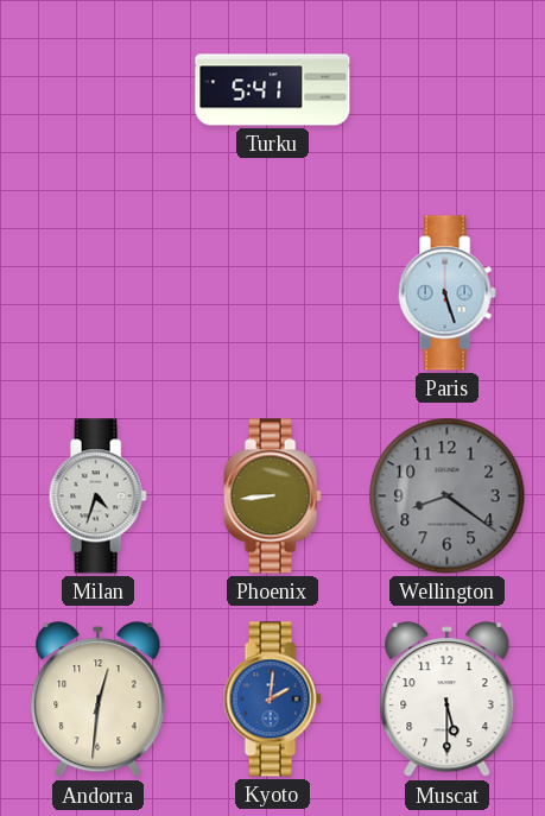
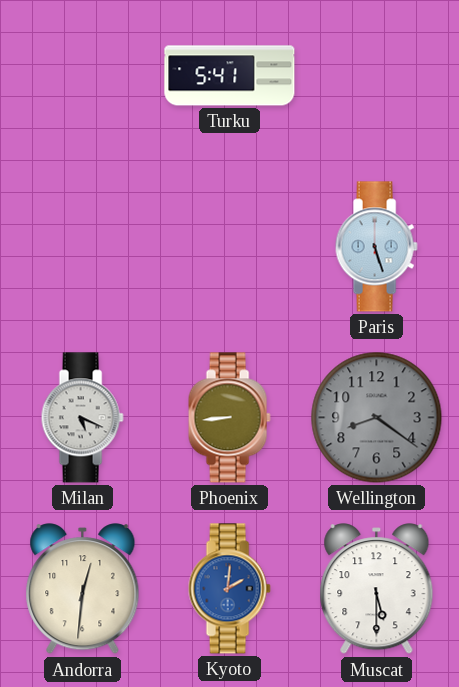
Milan: 4:33 -> 5:19
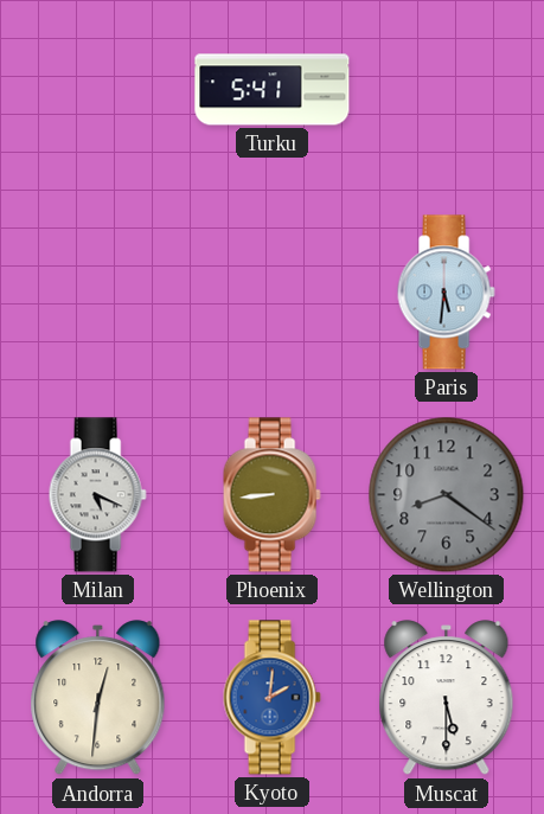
Paris: 5:27 -> 5:31
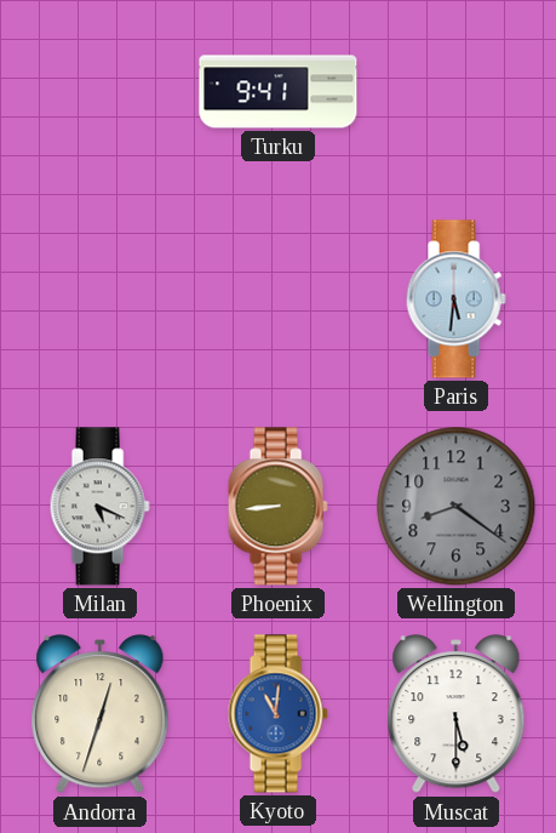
Turku: 5:41 -> 9:41
Andorra: 12:31 -> 12:33
Kyoto: 2:01 -> 11:01
